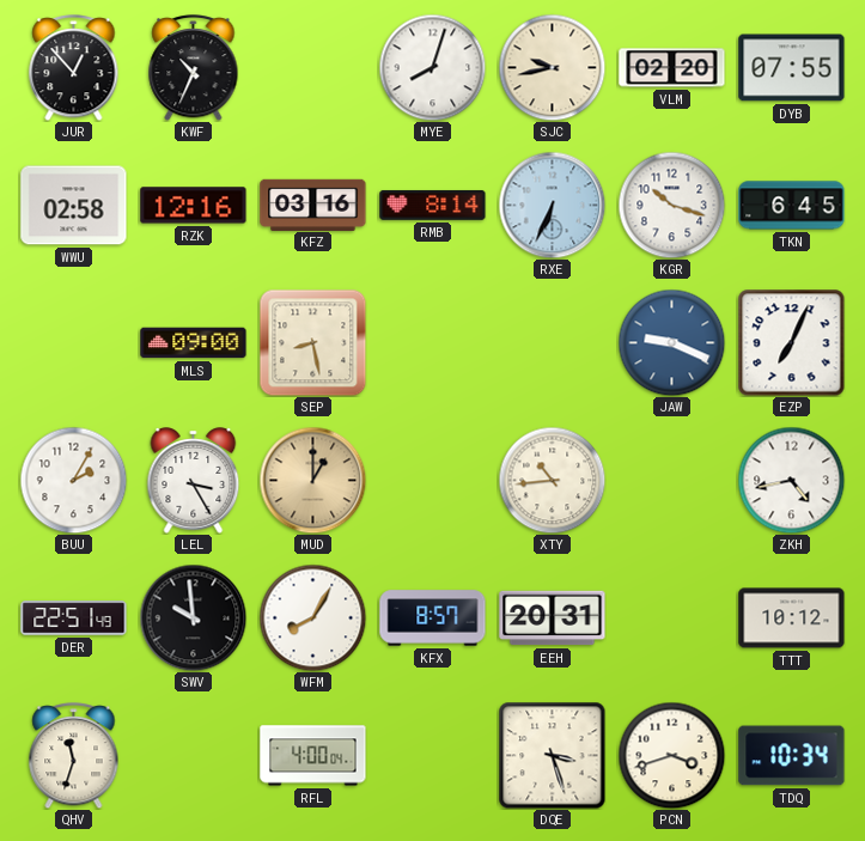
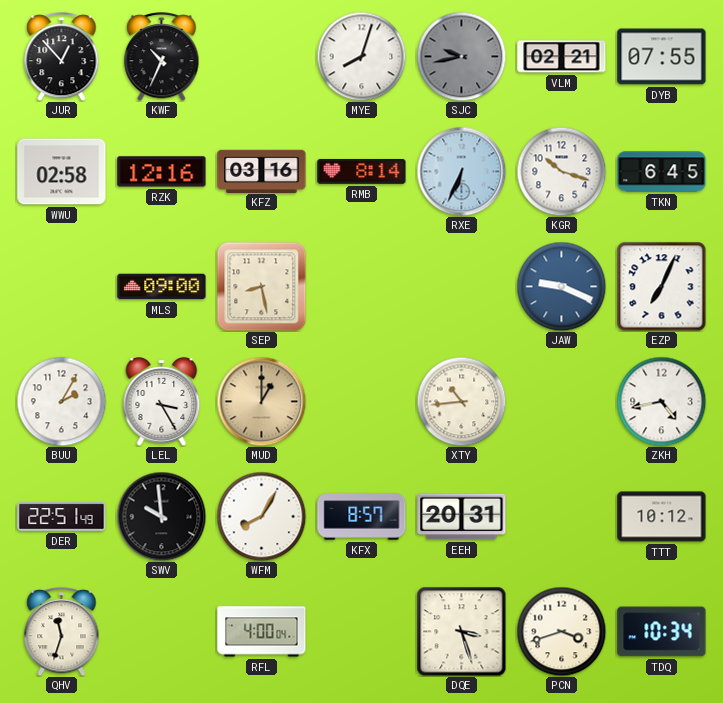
SJC dial: cream -> grey
VLM: 02:20 -> 02:21
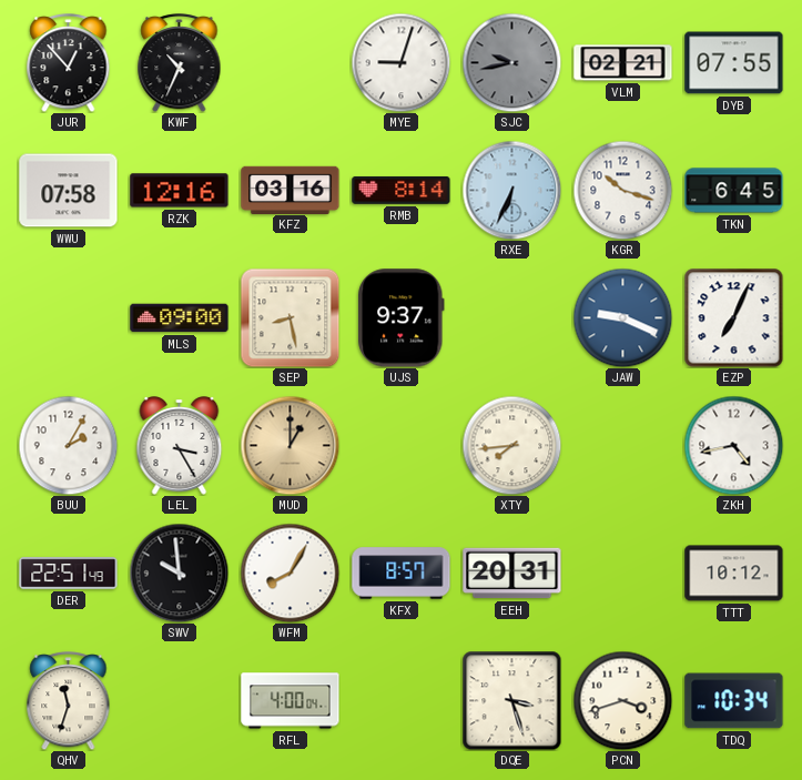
MYE: 8:03 -> 9:03
WWU: 02:58 -> 07:58
UJS: none -> 9:37
XTY: 10:44 -> 7:44
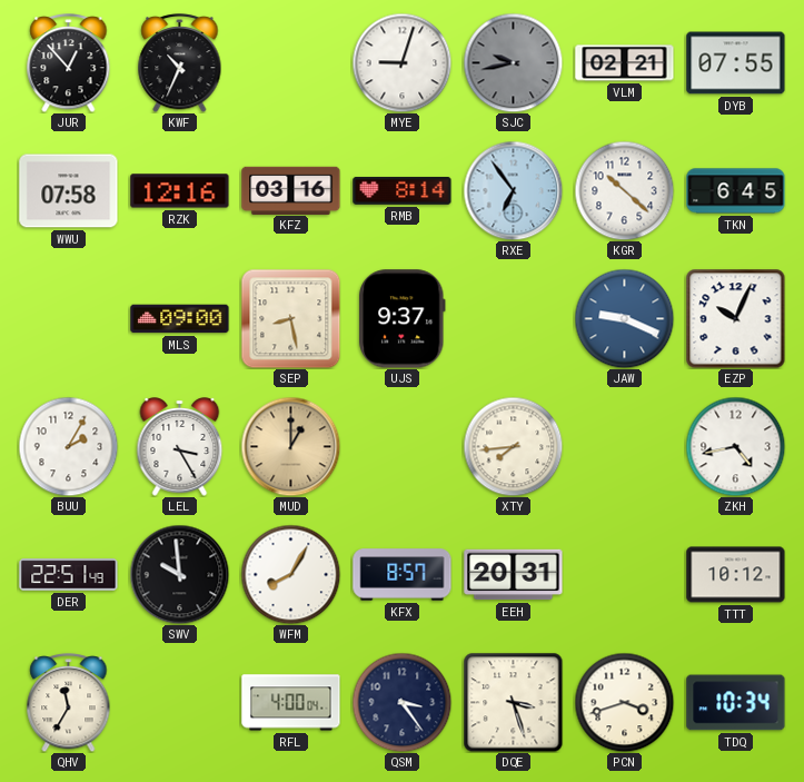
RXE: 6:34 -> 6:54
KGR: 10:18 -> 10:22
EZP: 7:04 -> 10:04
QHV: 11:33 -> 11:35
QSM: none -> 3:24
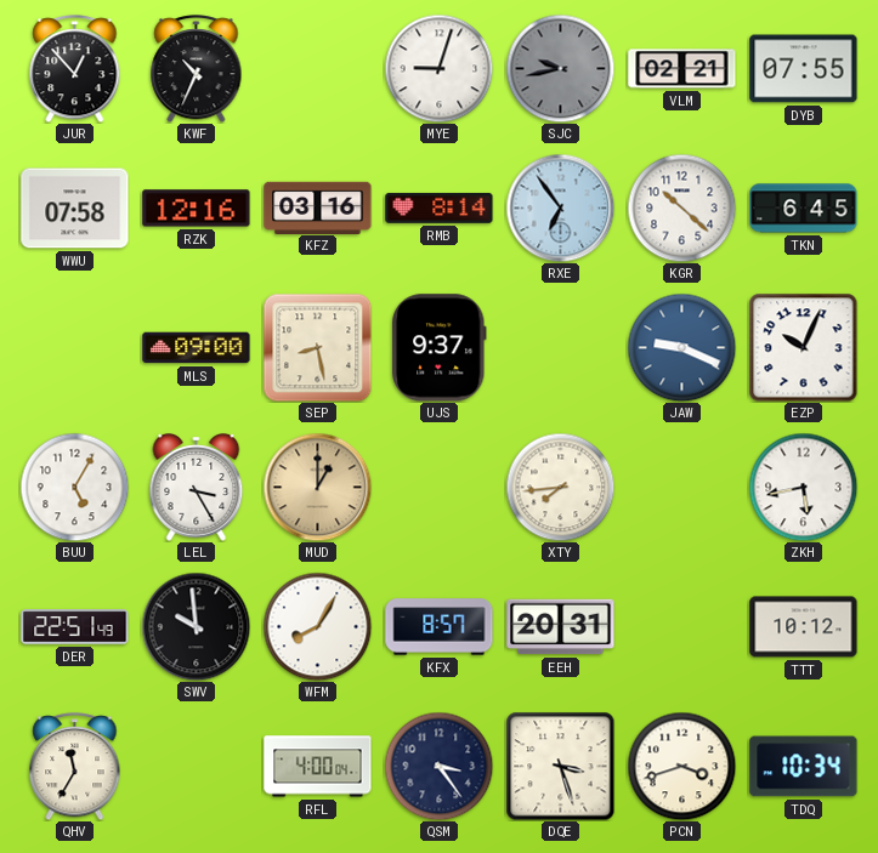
BUU: 2:05 -> 5:05
ZKH: 4:43 -> 5:43
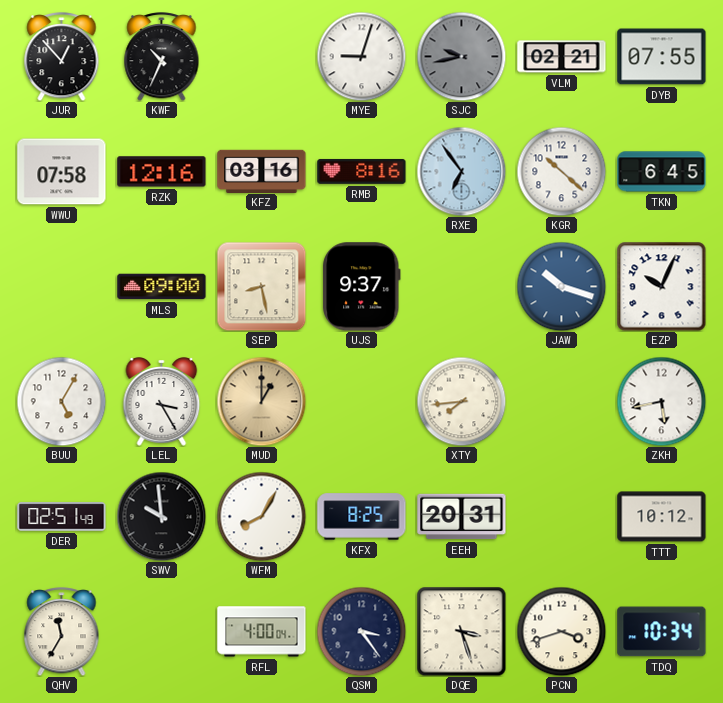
RMB: 8:14 -> 8:16
JAW: 9:19 -> 10:18
DER: 22:51 -> 02:51
KFX: 8:57 -> 8:25
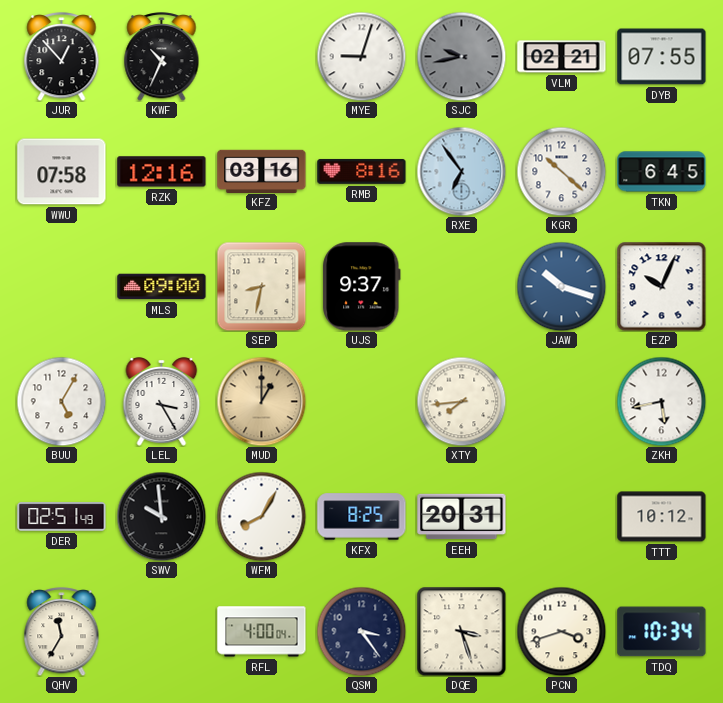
SEP: 8:28 -> 8:32
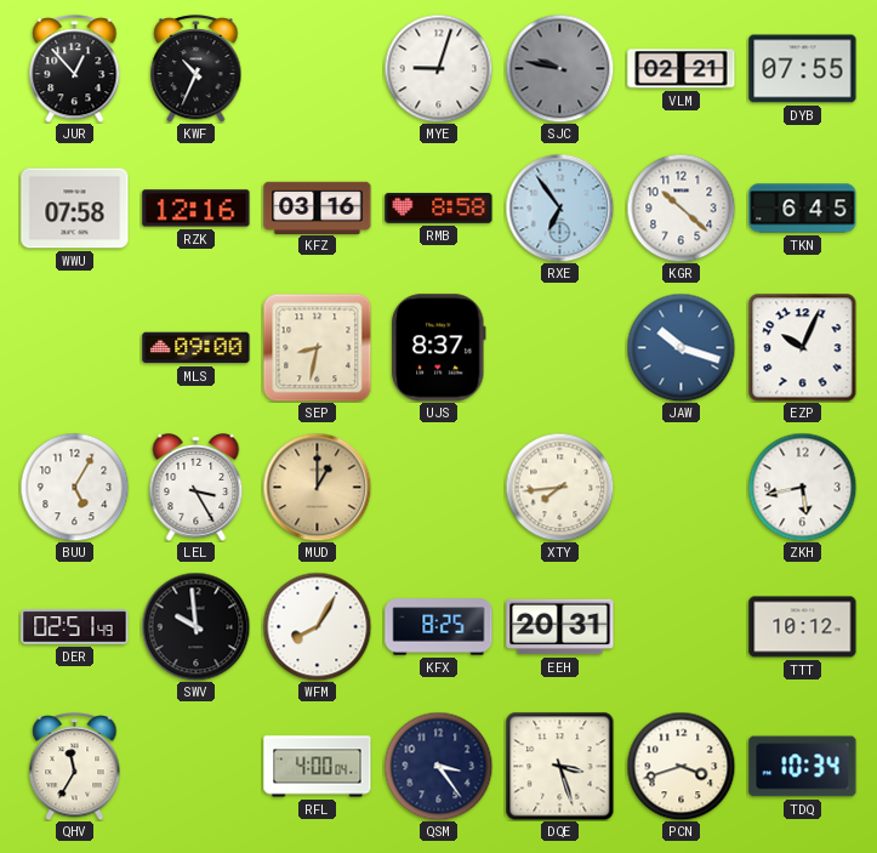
SJC: 9:43 -> 9:47
RMB: 8:16 -> 8:58
UJS: 9:37 -> 8:37
